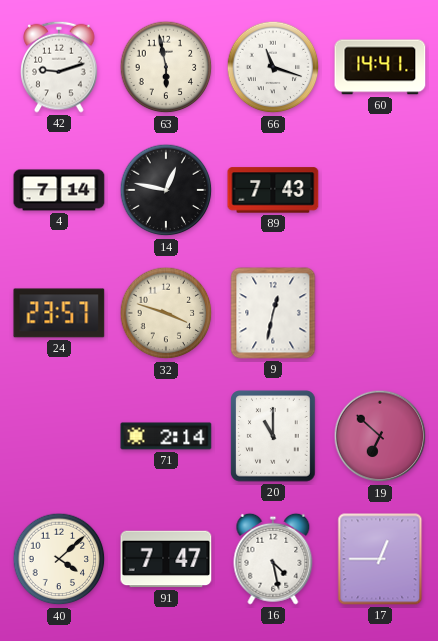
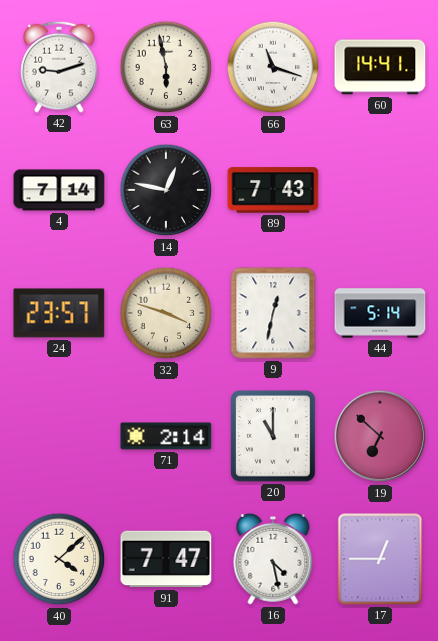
44: none -> 5:14
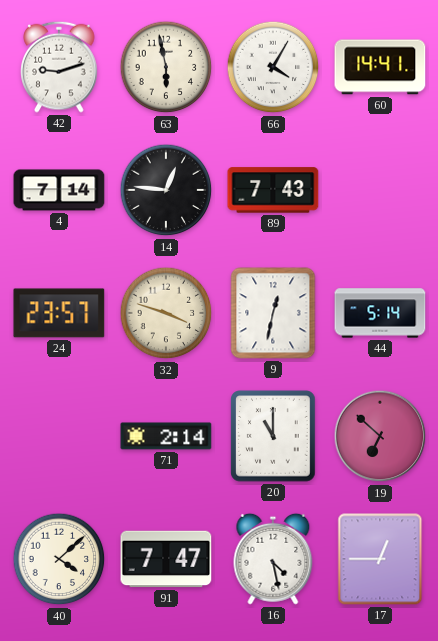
66: 11:18 -> 4:05
14: 12:47 -> 12:46
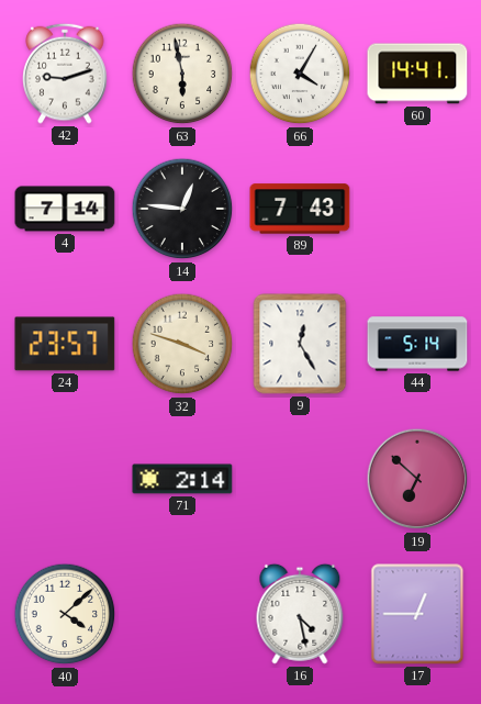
9: 12:32 -> 12:25
20: 11:00 -> none
91: 7:47 -> none
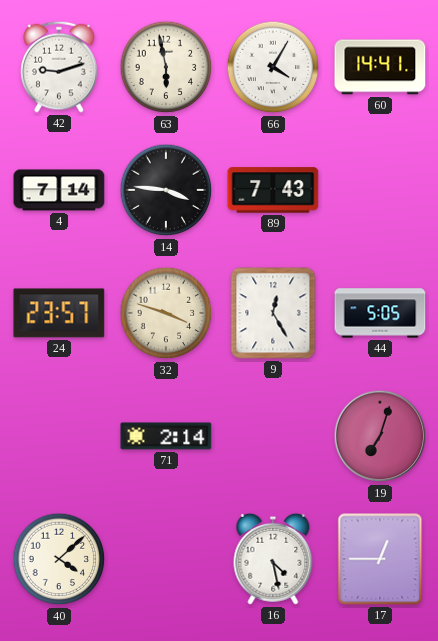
14: 12:46 -> 3:46
44: 5:14 -> 5:05
19: 6:52 -> 7:03
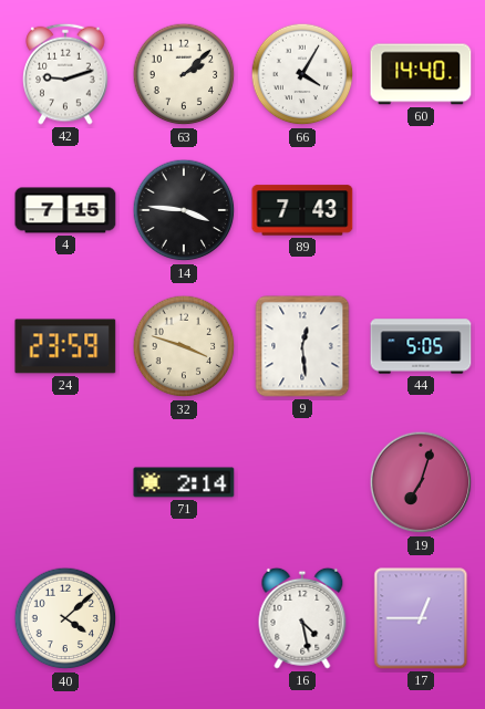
63: 5:58 -> 2:08
60: 14:41 -> 14:40
4: 7:14 -> 7:15
24: 23:57 -> 23:59
9: 12:25 -> 12:29
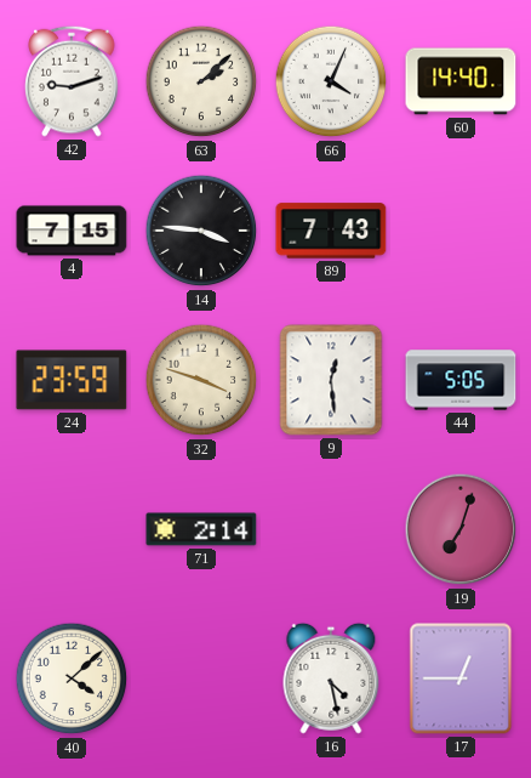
66: 4:05 -> 4:04
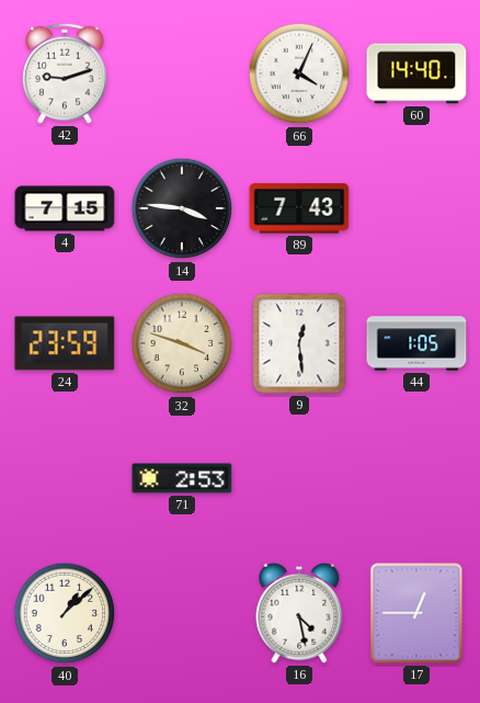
63: 2:08 -> none
44: 5:05 -> 1:05
71: 2:14 -> 2:53
19: 7:03 -> none
40: 4:08 -> 1:08
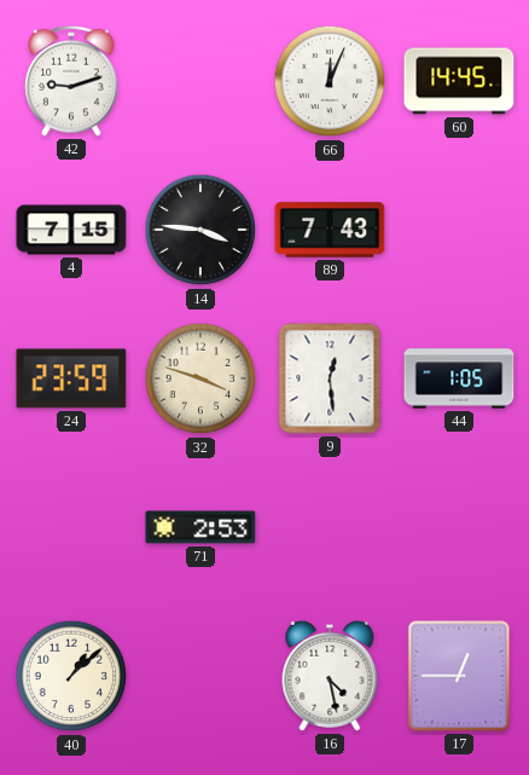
66: 4:04 -> 12:04
60: 14:40 -> 14:45
